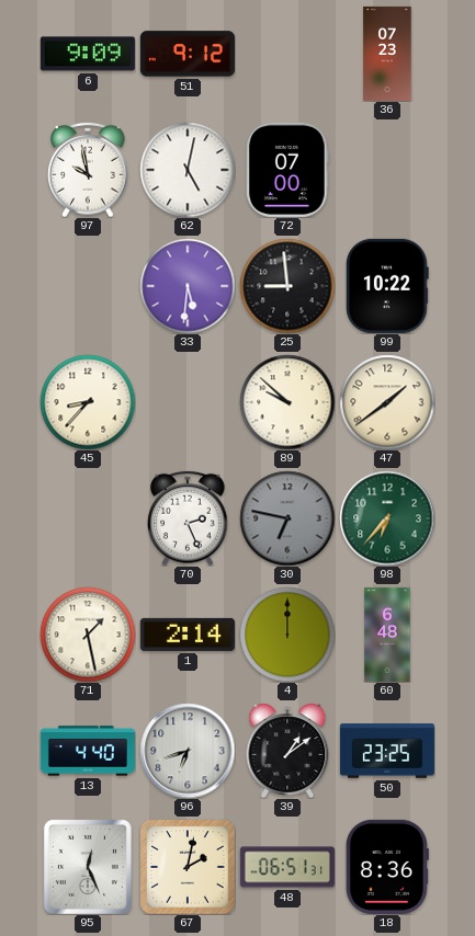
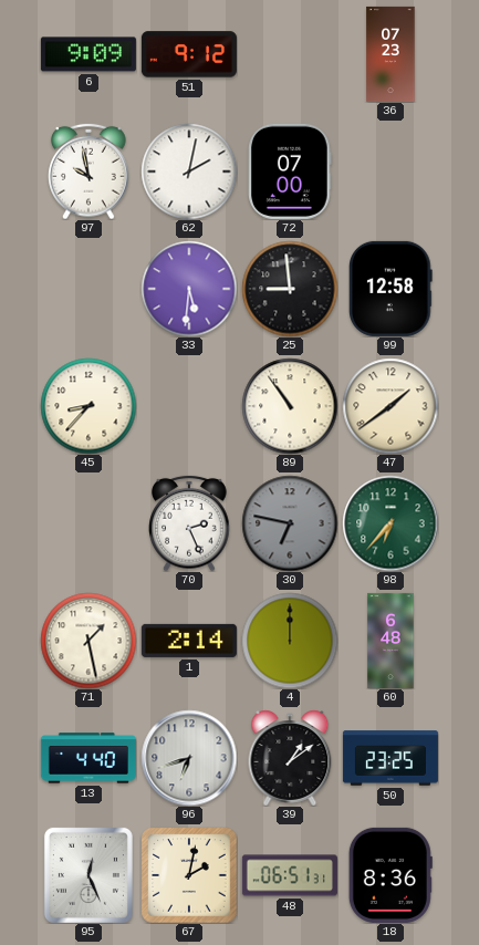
62: 5:02 -> 2:02
99: 10:22 -> 12:58
89: 9:52 -> 10:54
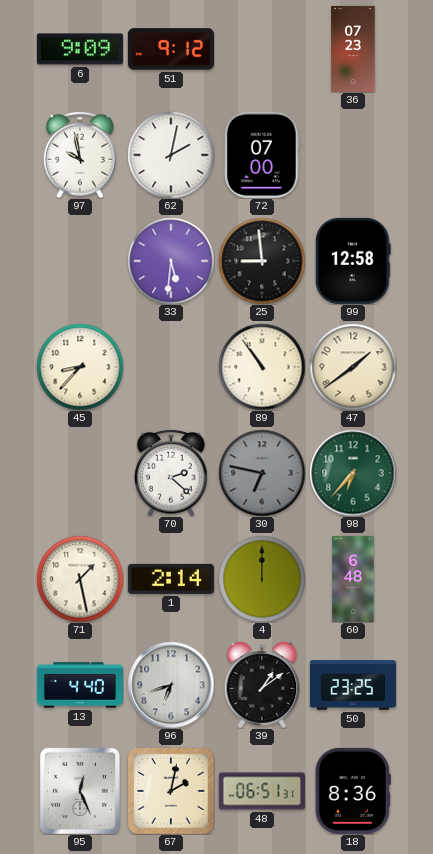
70: 2:26 -> 2:22
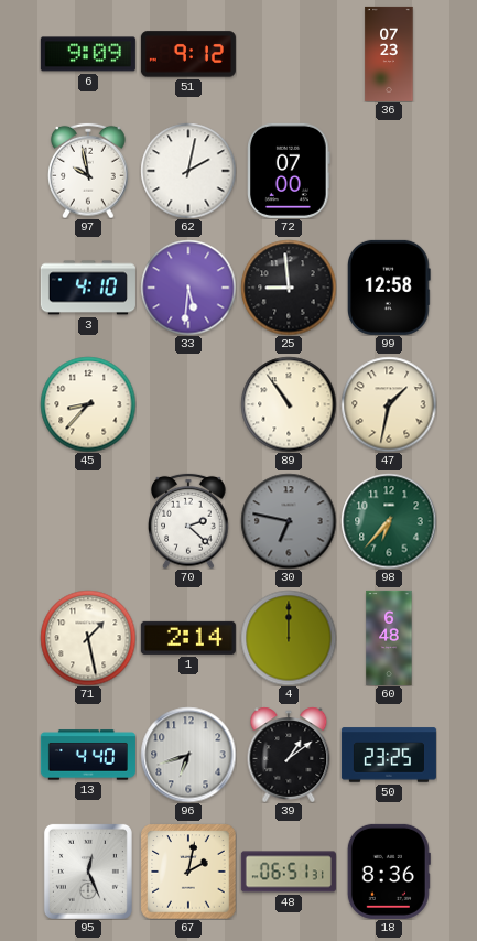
3: none -> 4:10
47: 1:39 -> 1:32
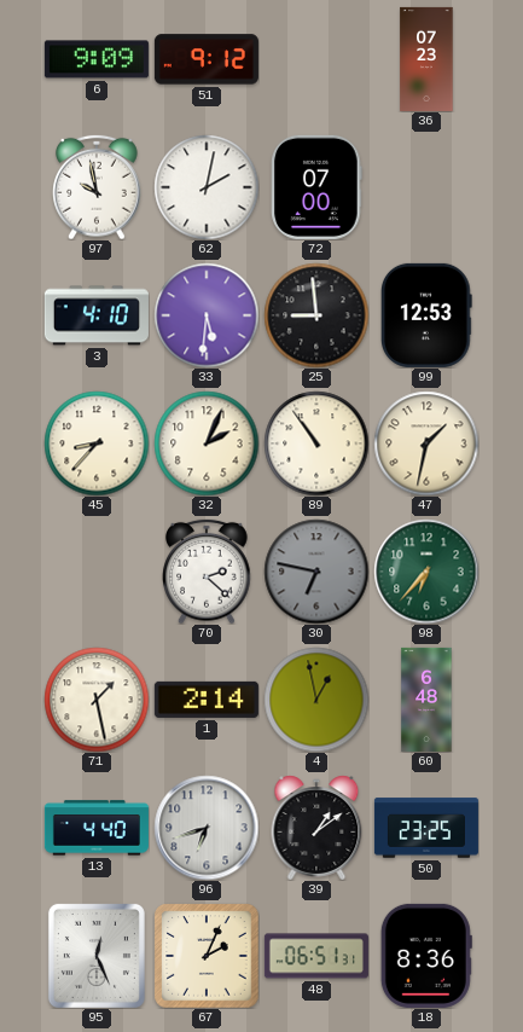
99: 12:58 -> 12:53
32: none -> 2:04
4: 12:00 -> 12:58
67: 2:02 -> 2:04
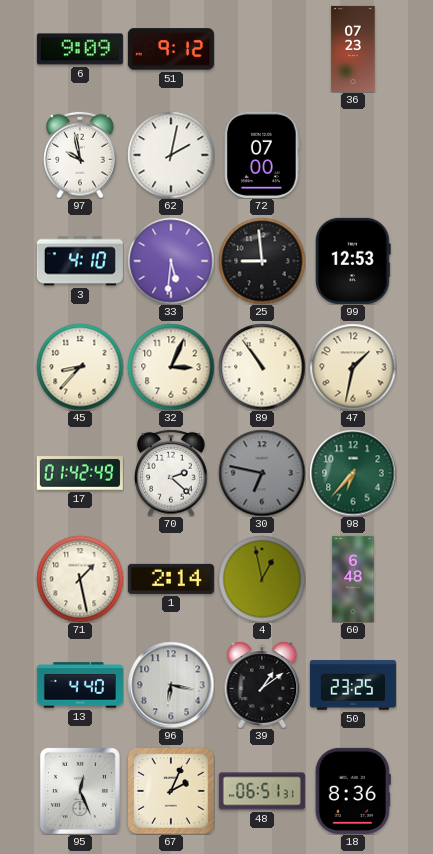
32: 2:04 -> 3:04
17: none -> 01:42
96: 6:42 -> 6:17
